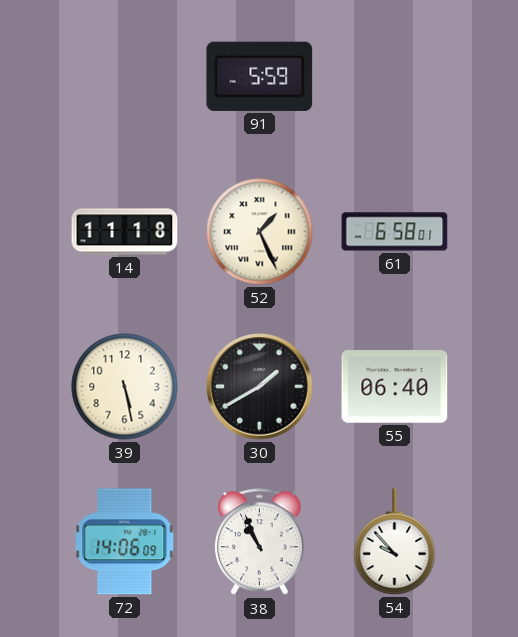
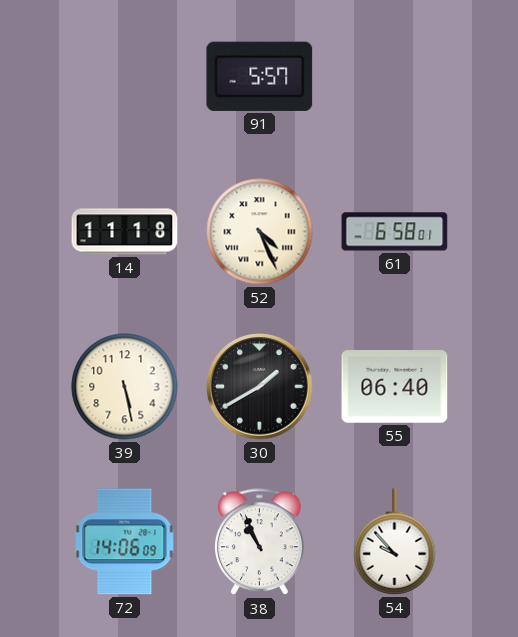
91: 5:59 -> 5:57
52: 1:26 -> 4:26
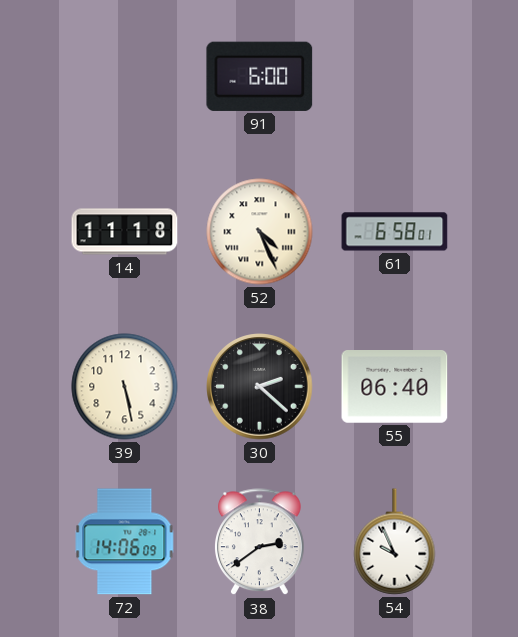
91: 5:57 -> 6:00
30: 1:40 -> 2:22
38: 10:56 -> 2:39
54: 9:53 -> 9:56
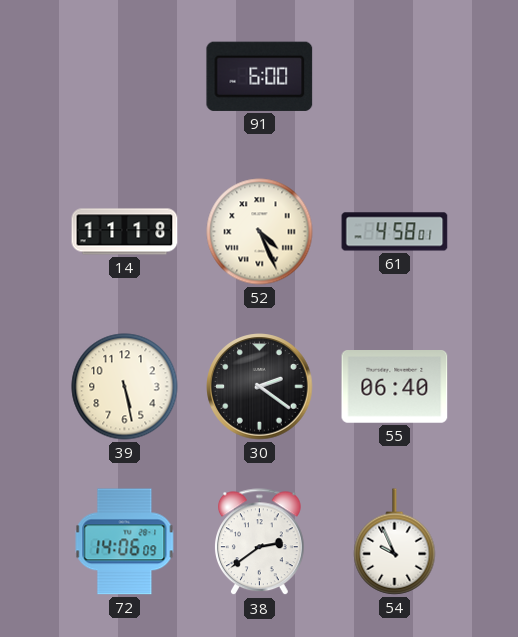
61: 6:58 -> 4:58
30: 2:22 -> 2:21
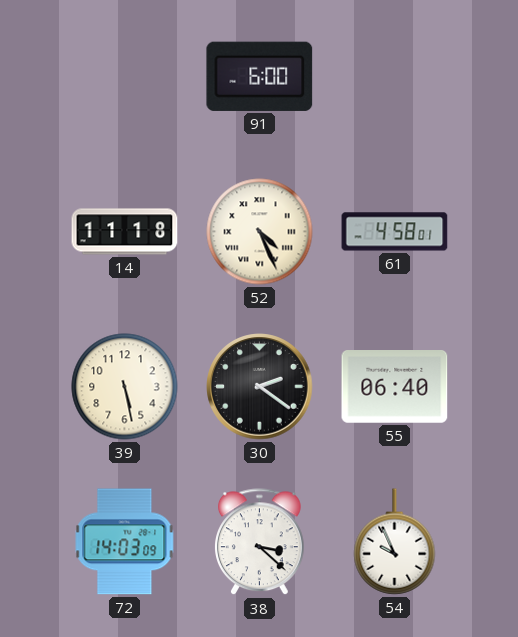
72: 14:06 -> 14:03
38: 2:39 -> 3:22
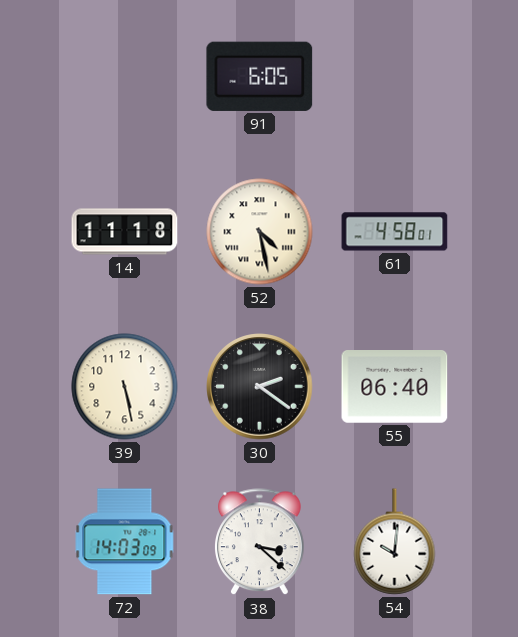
91: 6:00 -> 6:05
52: 4:26 -> 4:28
54: 9:56 -> 10:01
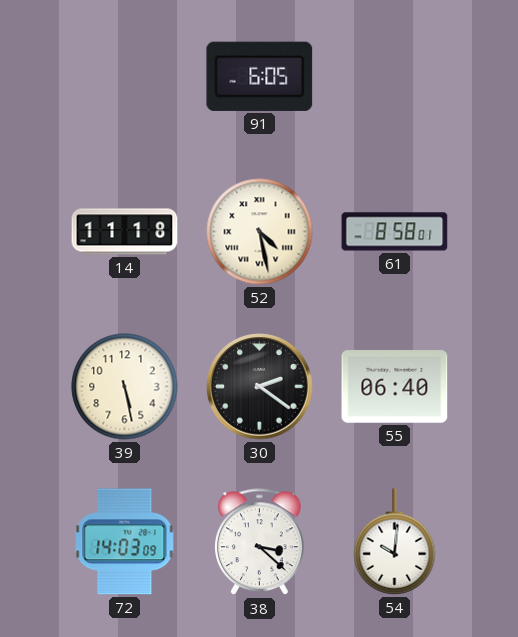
61: 4:58 -> 8:58
